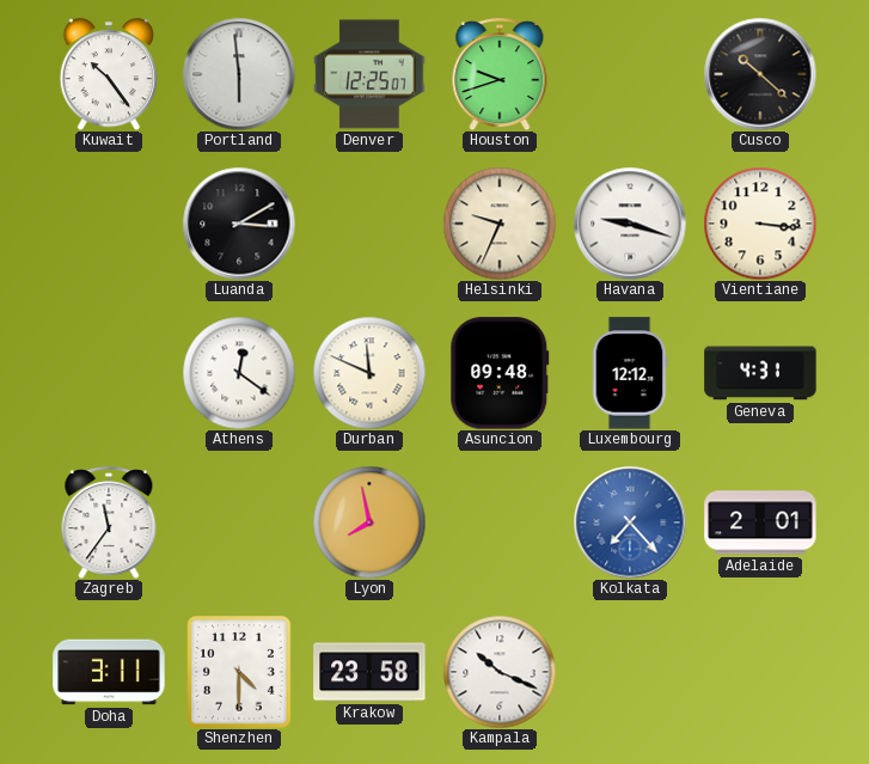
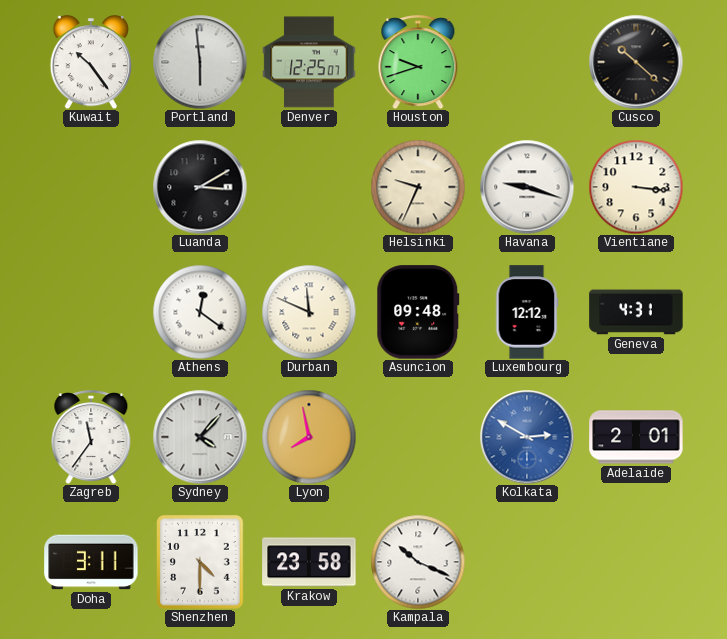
Sydney: none -> 4:07
Kolkata: 7:23 -> 2:50
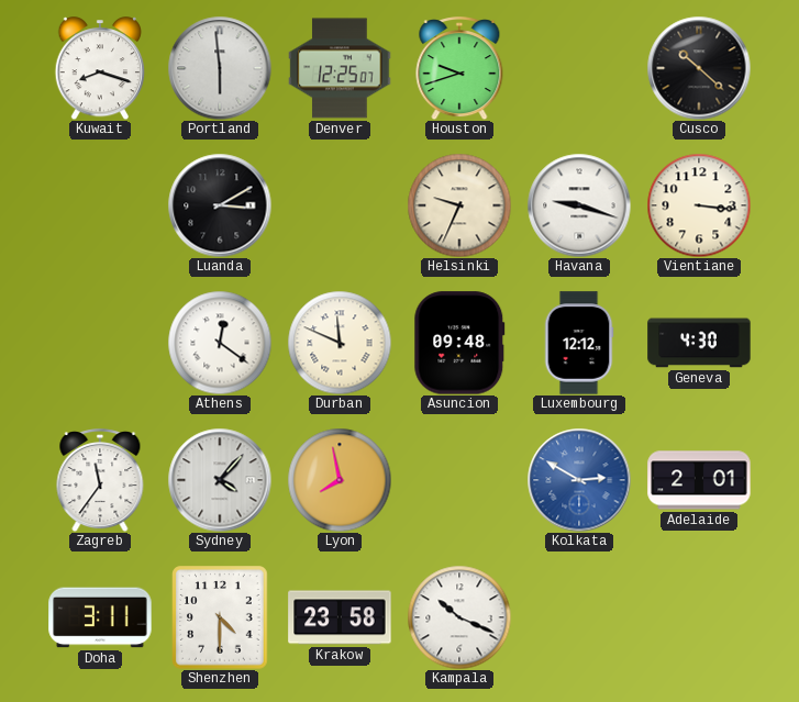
Kuwait: 10:24 -> 8:18
Geneva: 4:31 -> 4:30
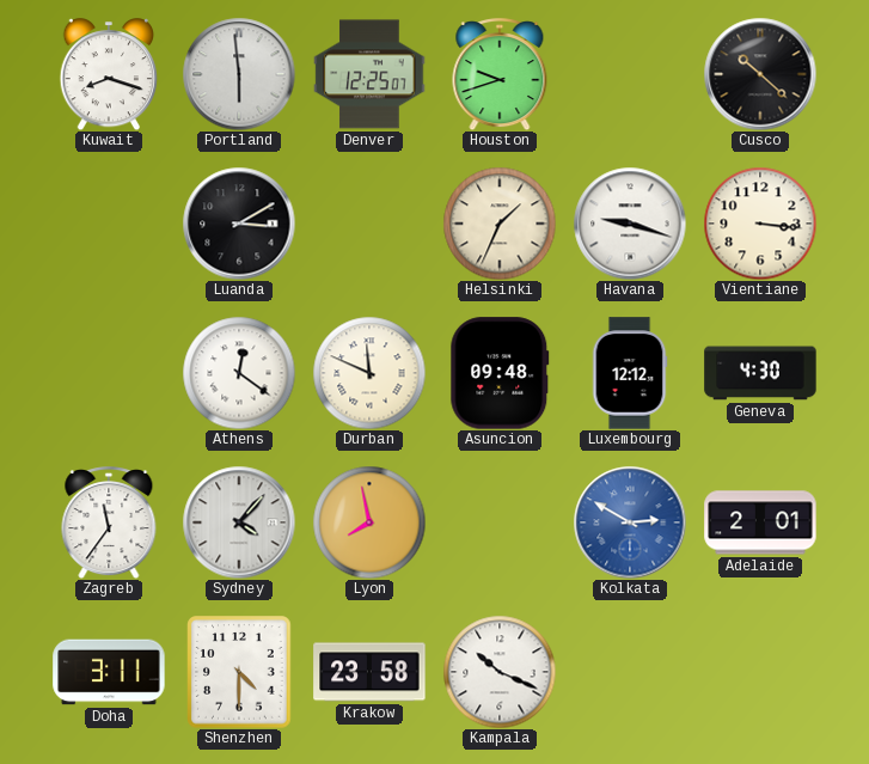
Helsinki: 9:34 -> 1:34
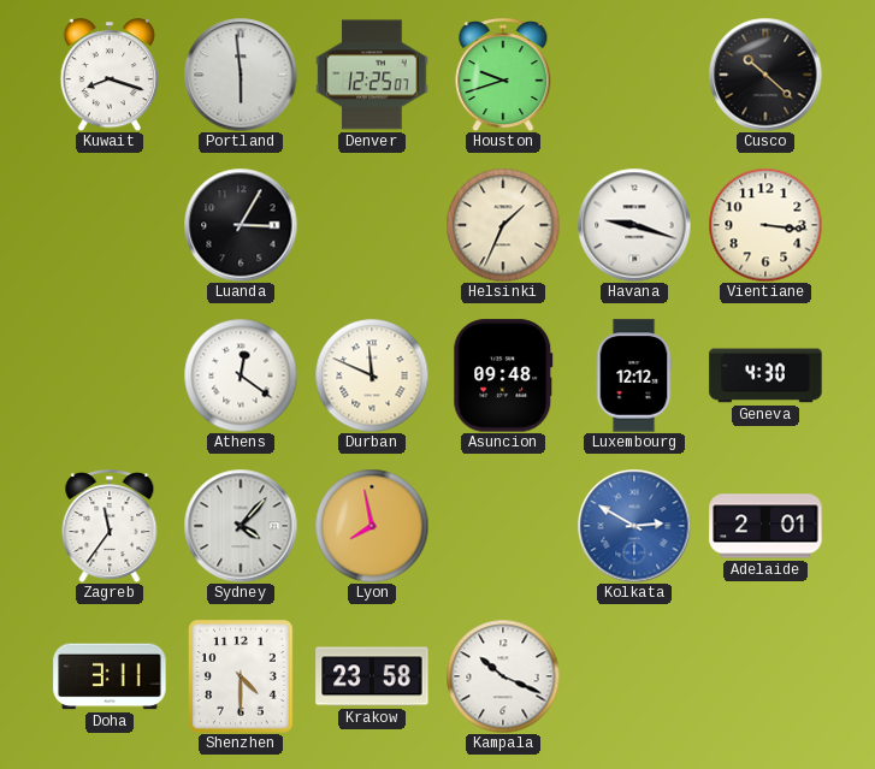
Luanda: 3:10 -> 3:05
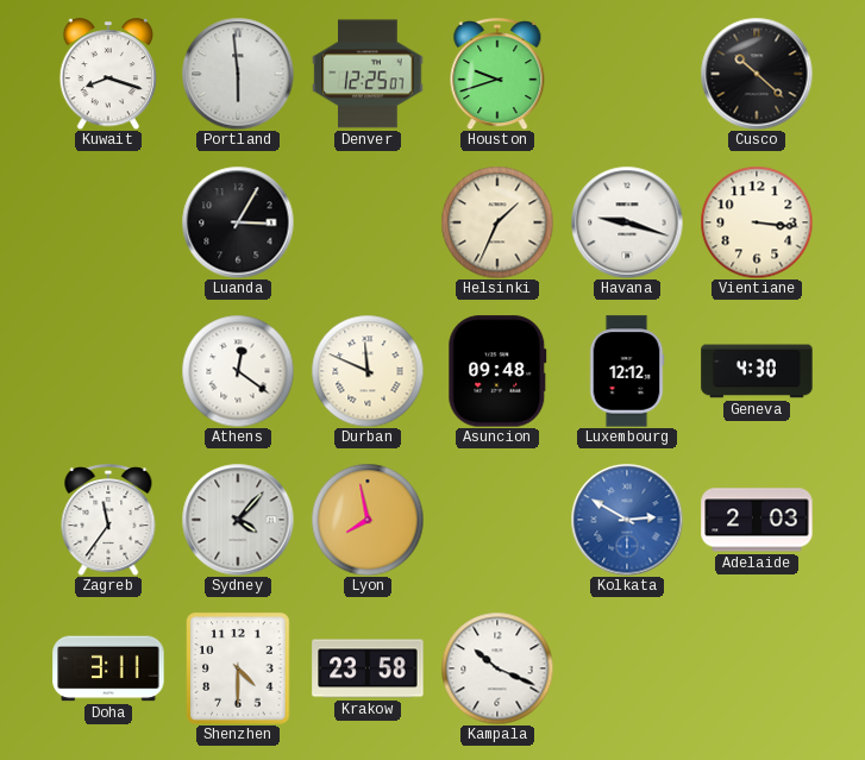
Adelaide: 2:01 -> 2:03
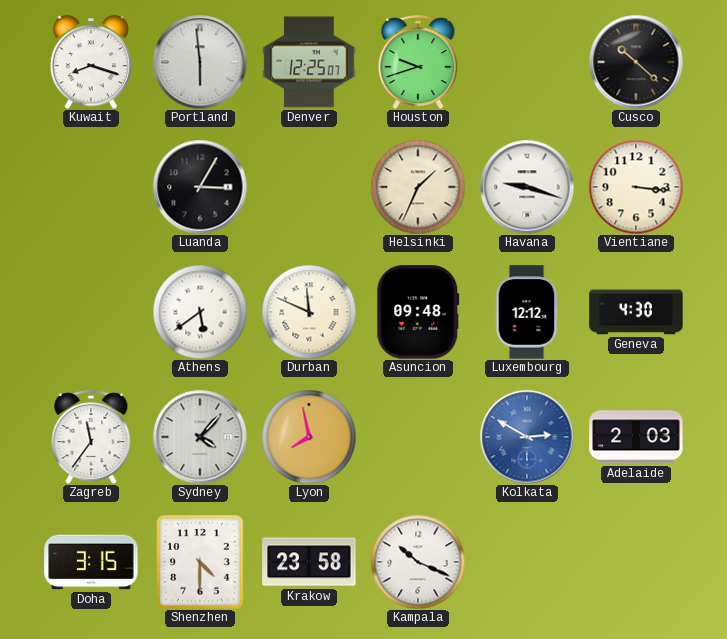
Athens: 12:21 -> 5:39
Doha: 3:11 -> 3:15
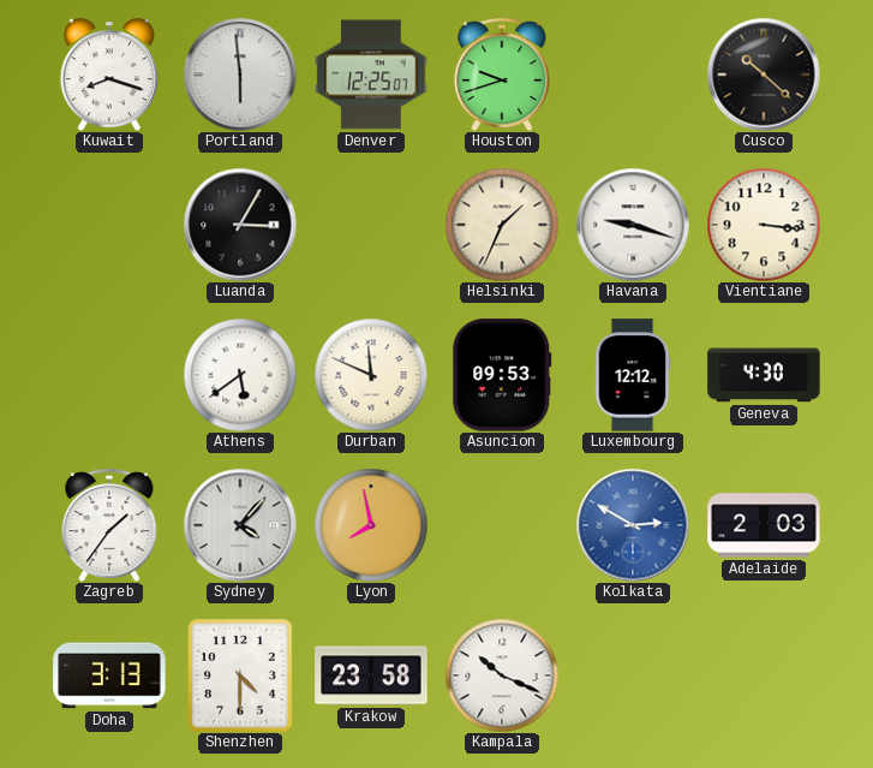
Asuncion: 09:48 -> 09:53
Zagreb: 11:36 -> 1:36
Doha: 3:15 -> 3:13
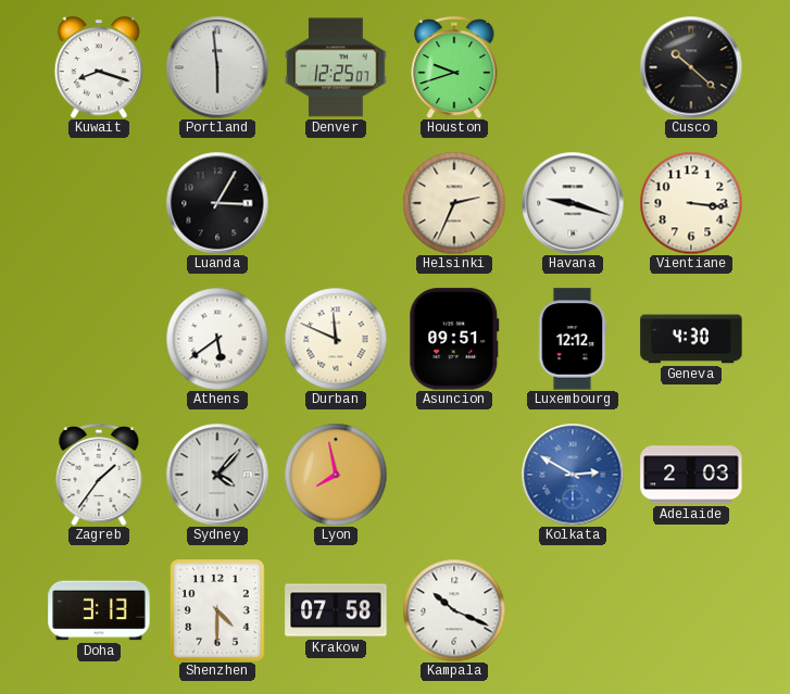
Helsinki: 1:34 -> 2:34
Asuncion: 09:53 -> 09:51
Krakow: 23:58 -> 07:58
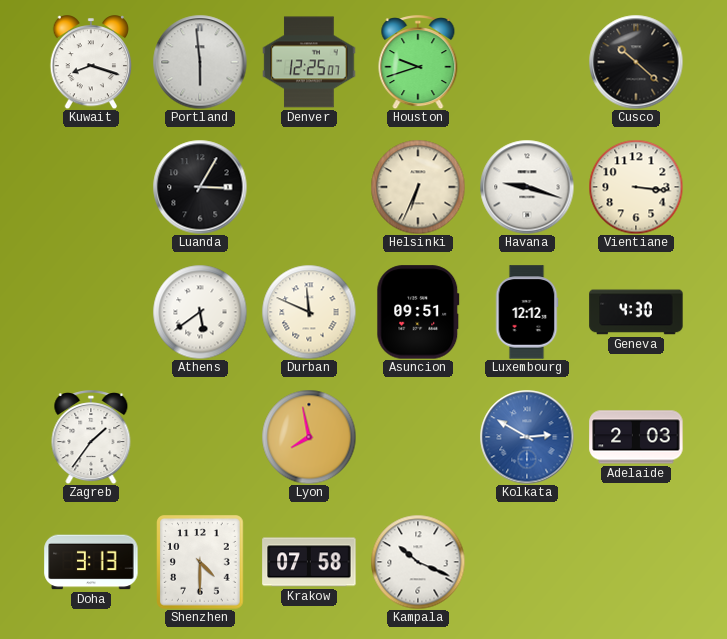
Helsinki: 2:34 -> 6:34
Sydney: 4:07 -> none
